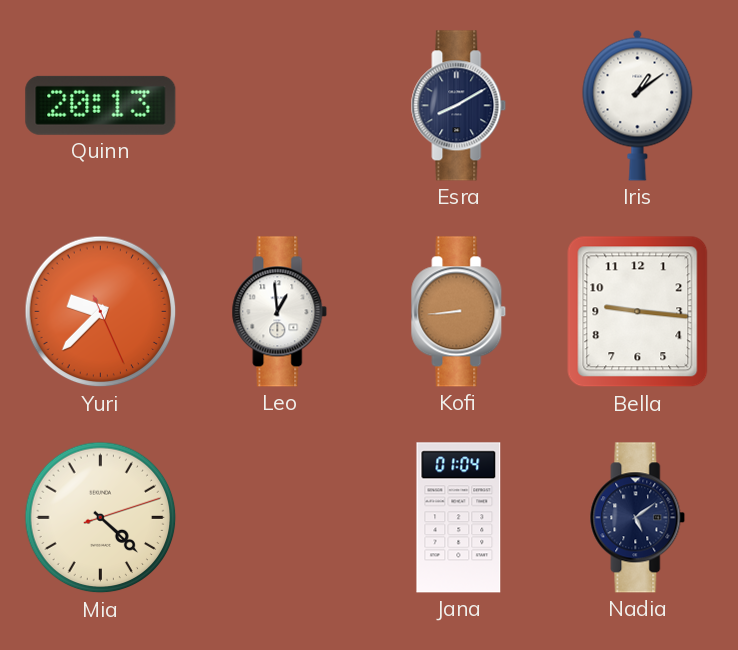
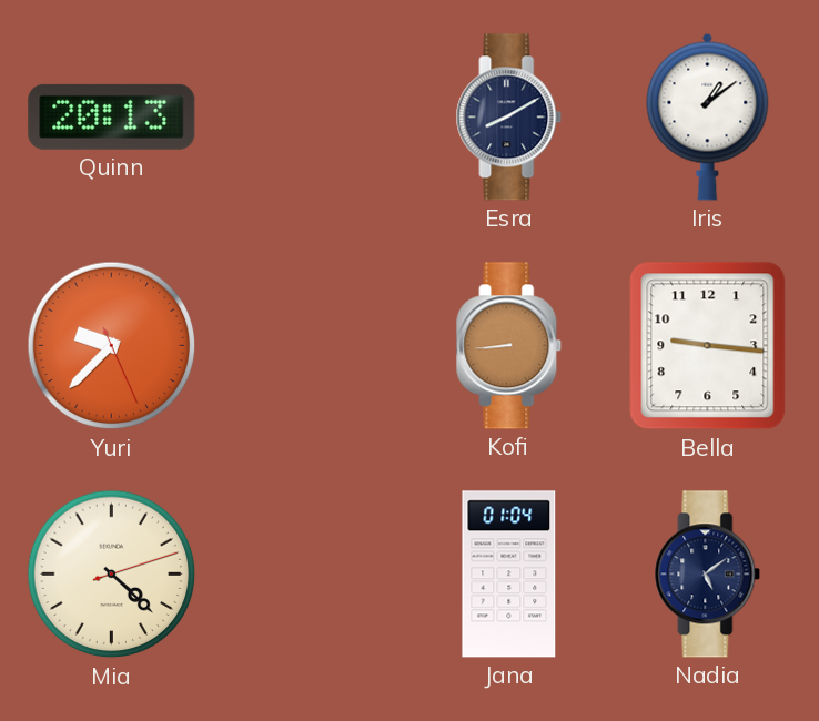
Leo: 12:59 -> none
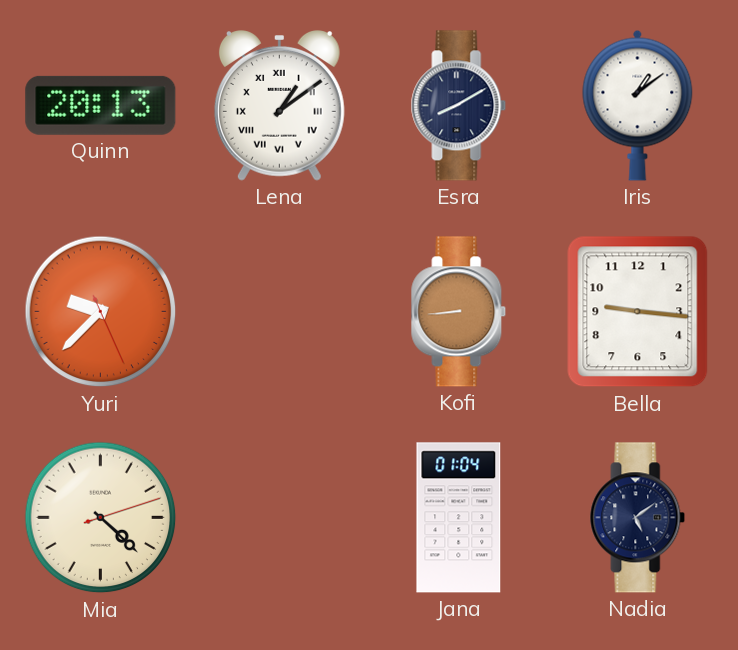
Lena: none -> 1:09
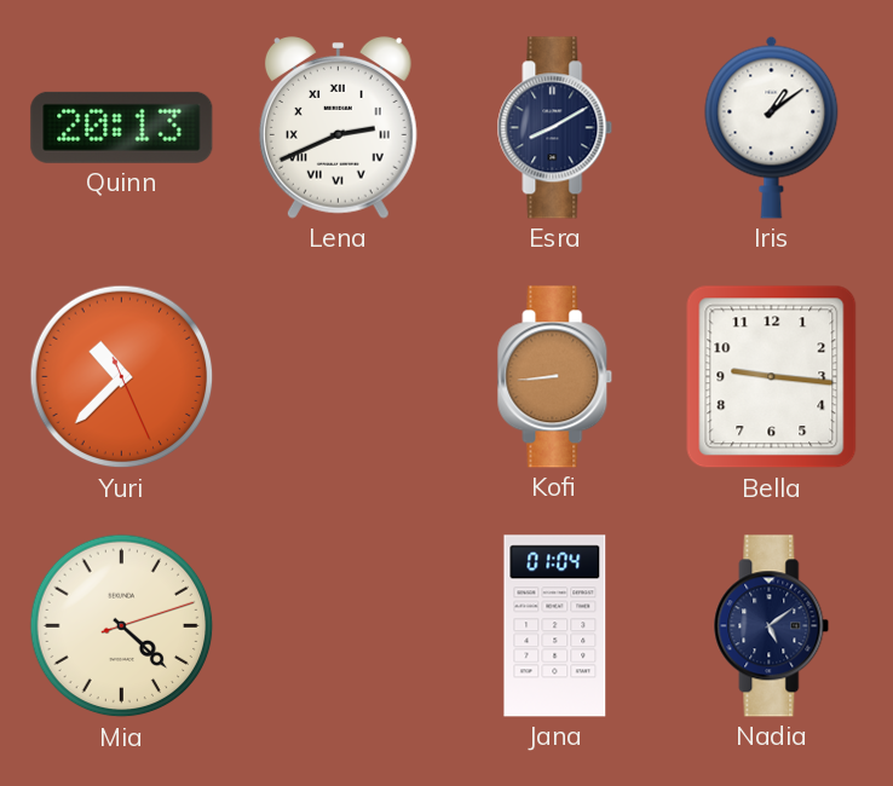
Lena: 1:09 -> 2:41
Yuri: 9:37 -> 10:37
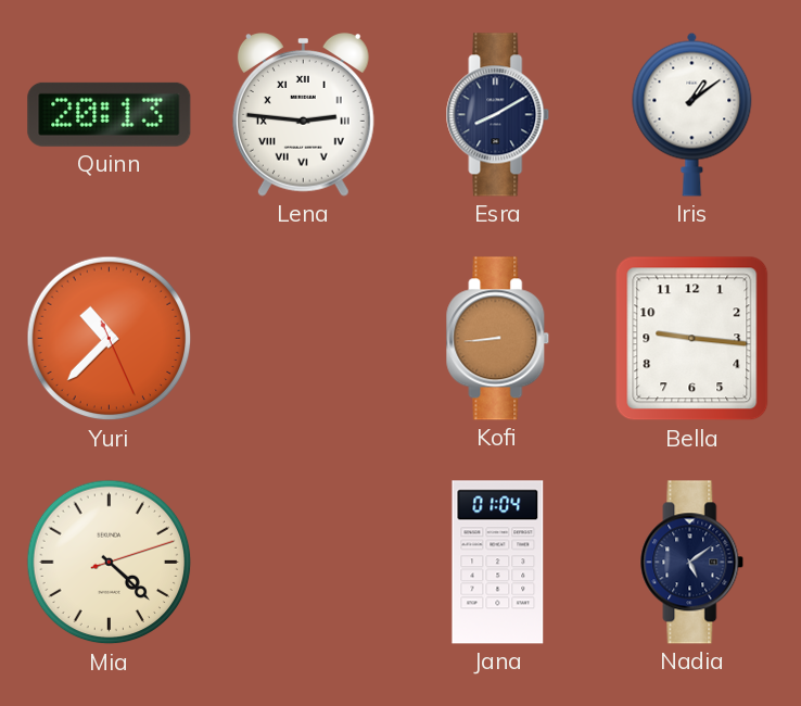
Lena: 2:41 -> 2:46
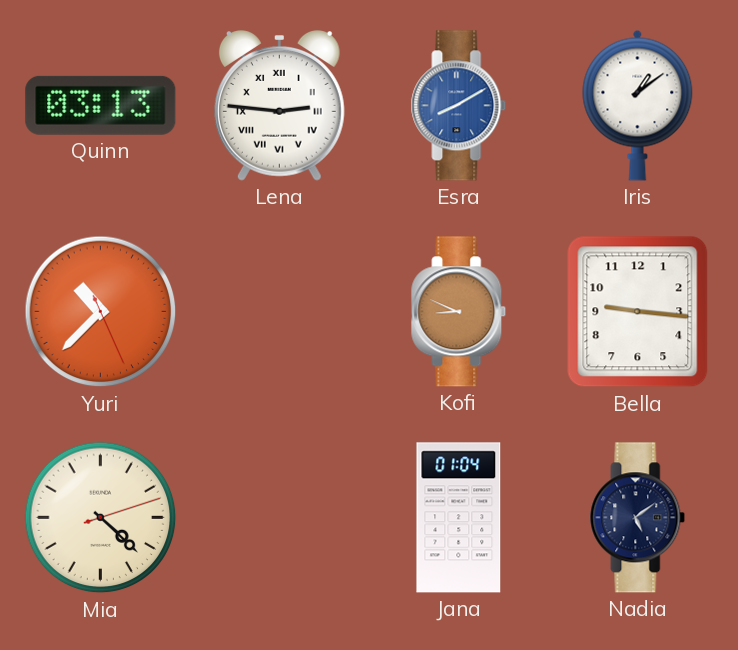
Quinn: 20:13 -> 03:13
Esra dial: navy -> blue
Kofi: 8:44 -> 8:49
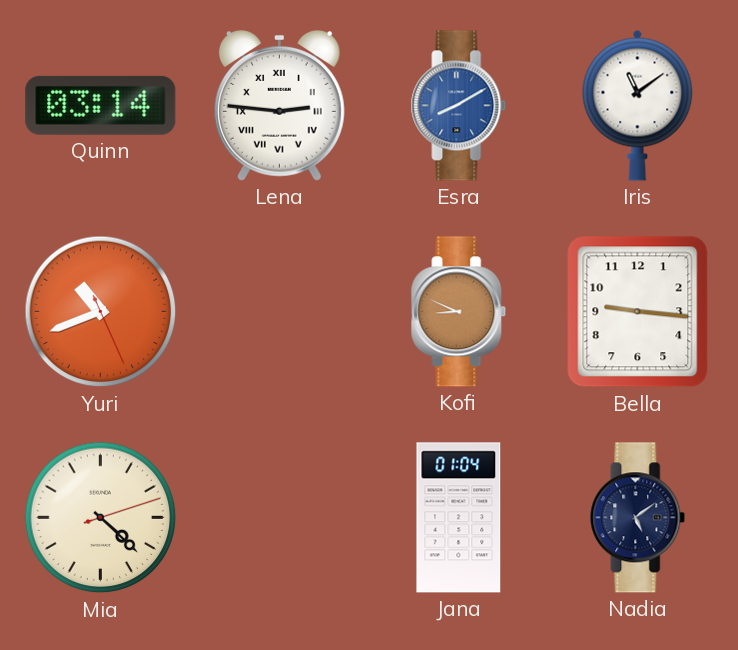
Quinn: 03:13 -> 03:14
Iris: 1:09 -> 11:09
Yuri: 10:37 -> 10:41
